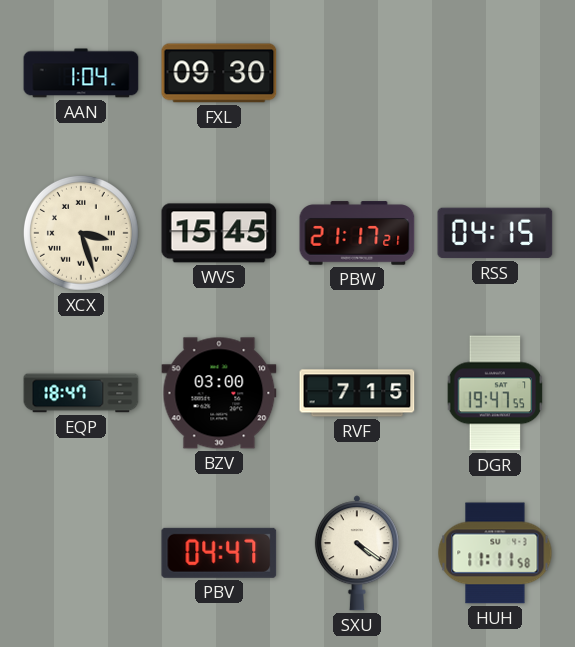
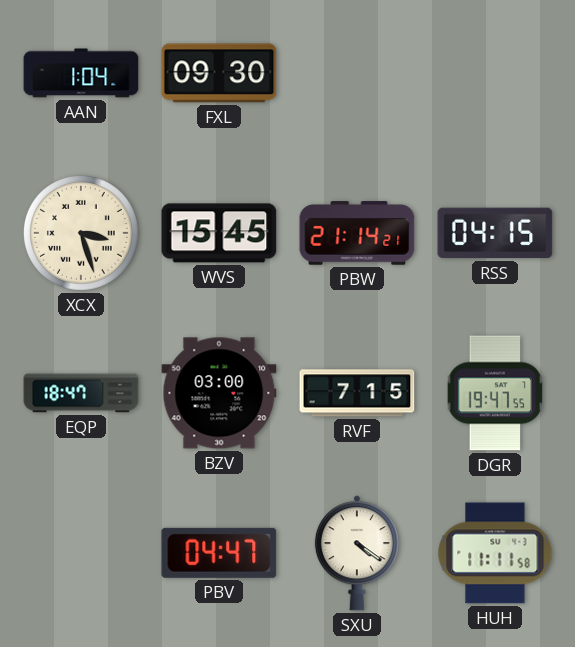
PBW: 21:17 -> 21:14
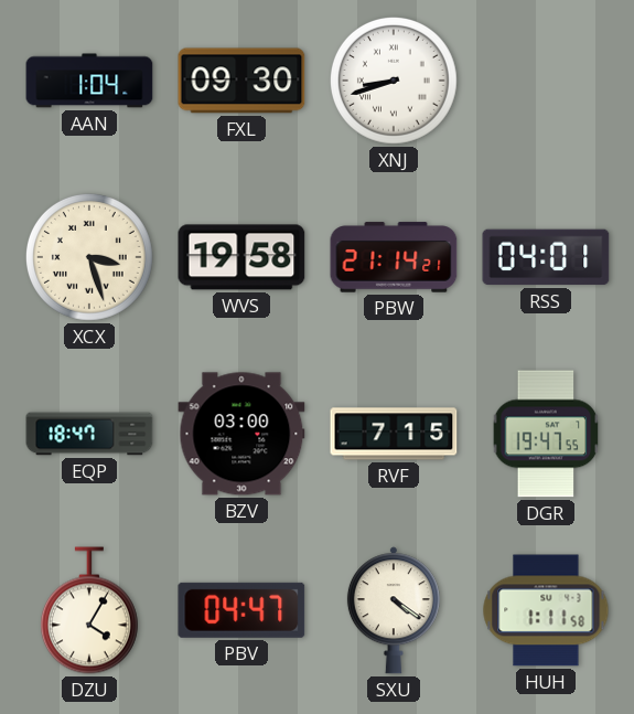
XNJ: none -> 8:42
WVS: 15:45 -> 19:58
RSS: 04:15 -> 04:01
DZU: none -> 4:05
HUH: 11:11 -> 1:11
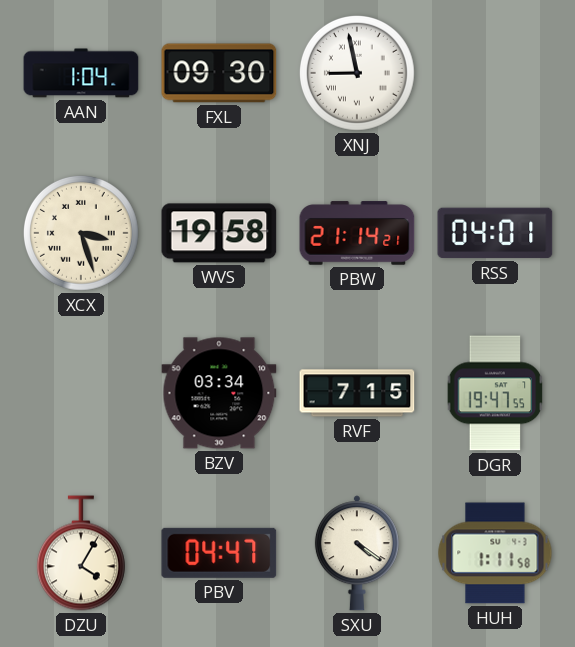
XNJ: 8:42 -> 8:58
EQP: 18:47 -> none
BZV: 03:00 -> 03:34
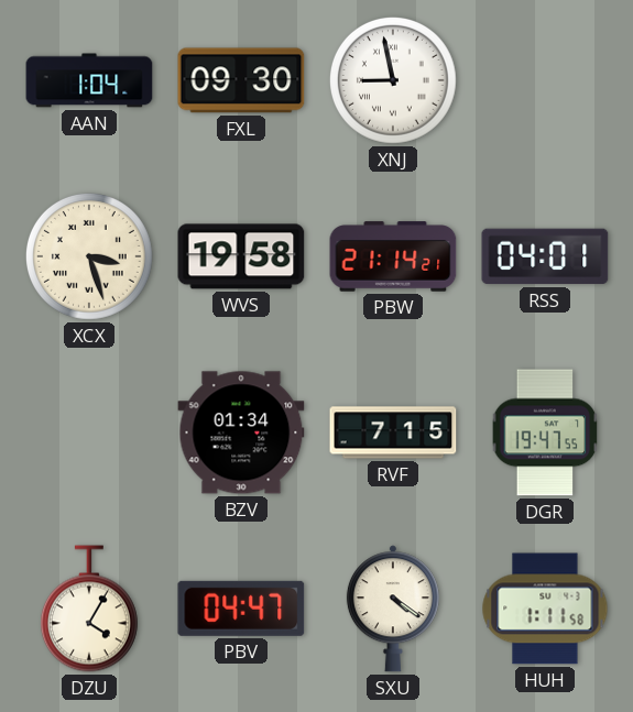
BZV: 03:34 -> 01:34
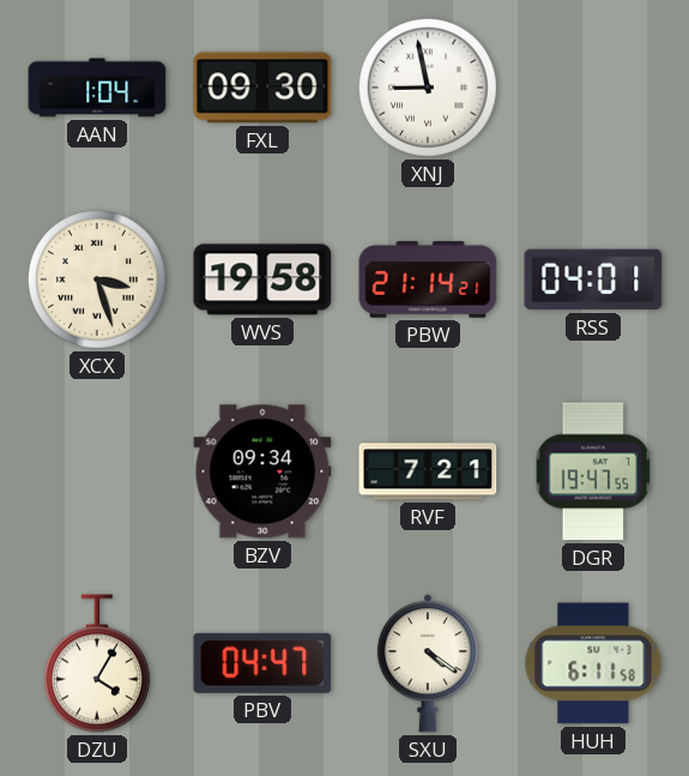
BZV: 01:34 -> 09:34
RVF: 7:15 -> 7:21
HUH: 1:11 -> 6:11
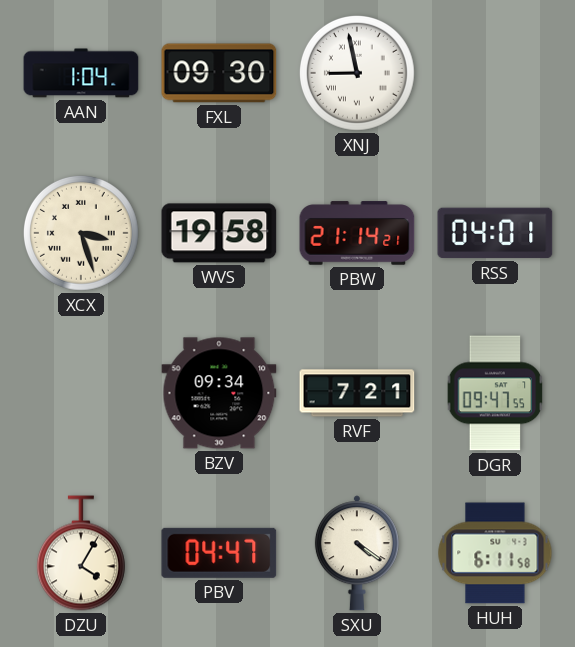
DGR: 19:47 -> 09:47
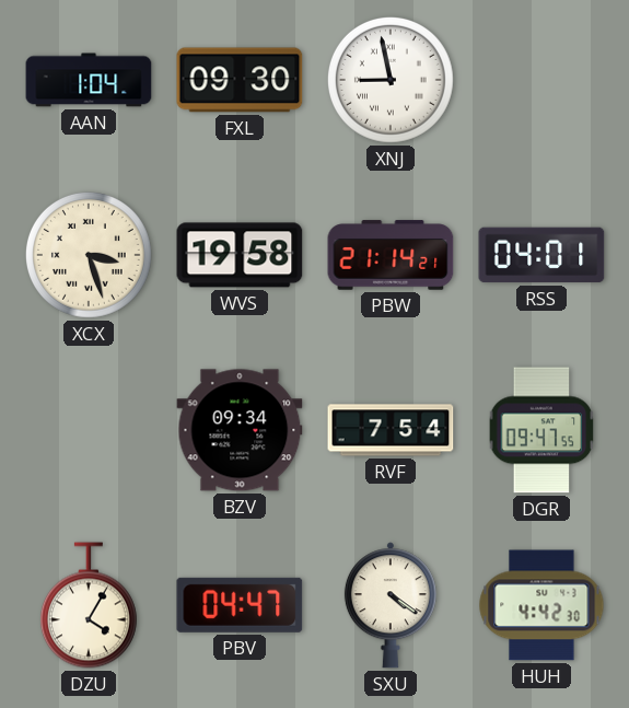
RVF: 7:21 -> 7:54
HUH: 6:11 -> 4:42
